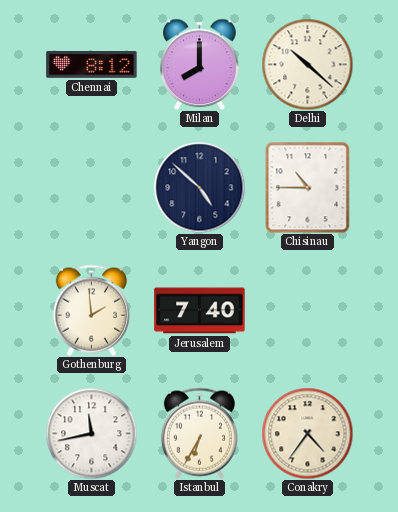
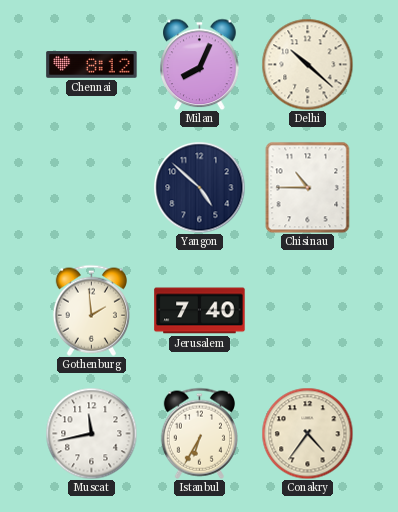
Milan: 8:00 -> 8:04
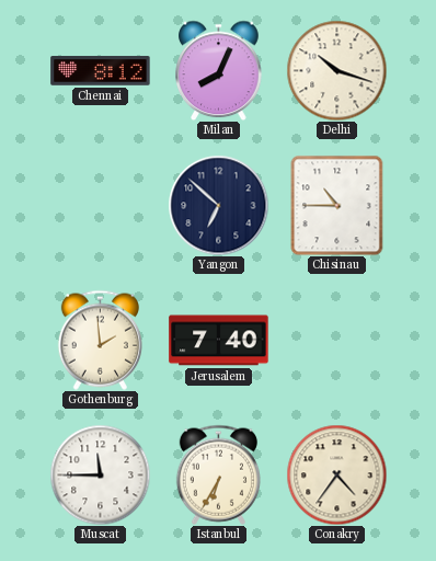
Delhi: 10:22 -> 10:18
Yangon: 4:52 -> 6:52
Muscat: 11:43 -> 11:45
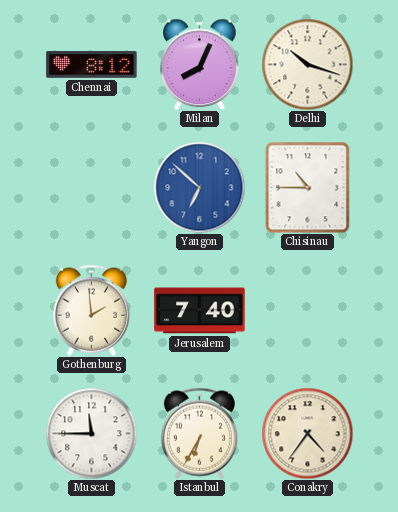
Yangon dial: navy -> blue
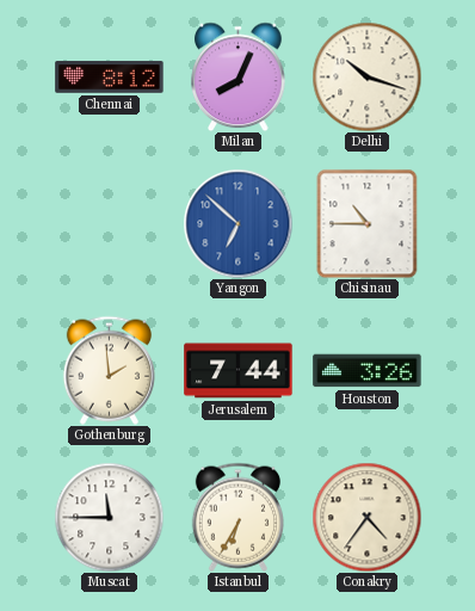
Jerusalem: 7:40 -> 7:44
Houston: none -> 3:26
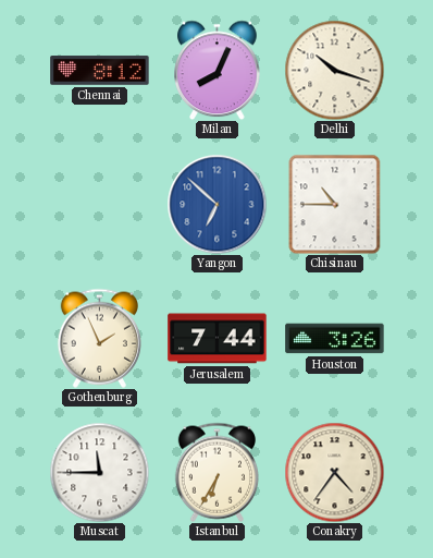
Gothenburg: 1:59 -> 1:56
